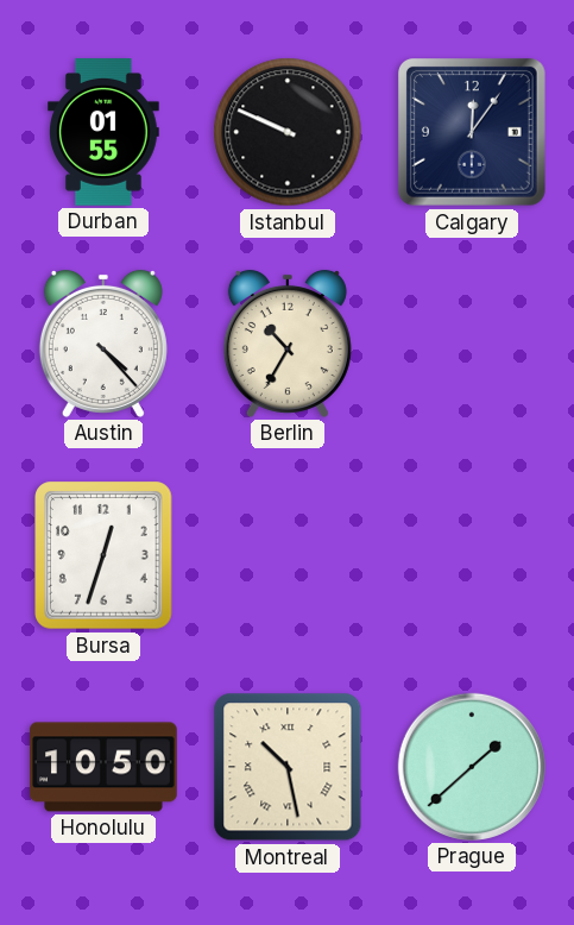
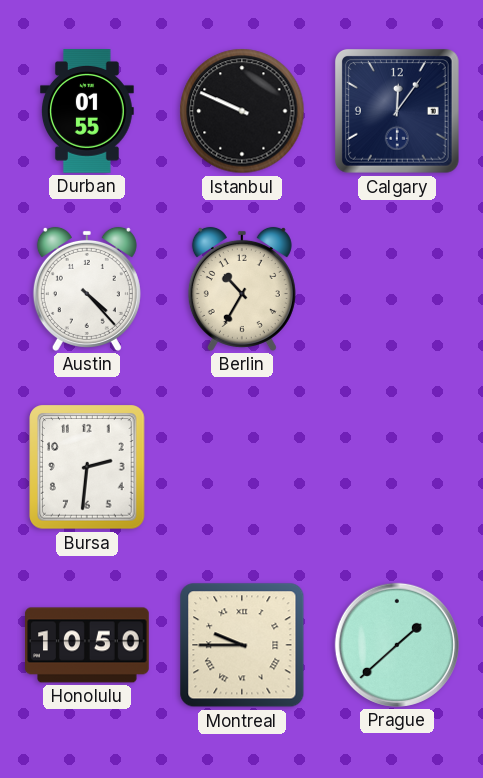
Bursa: 12:33 -> 2:31
Montreal: 10:28 -> 9:45
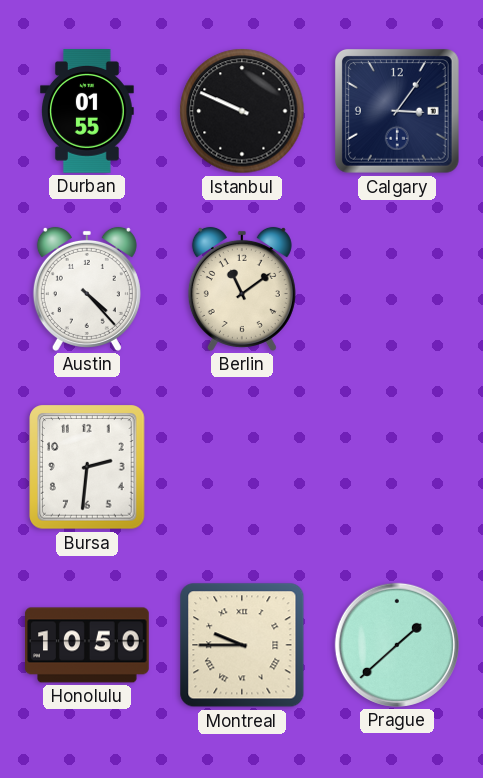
Calgary: 12:06 -> 3:06
Berlin: 10:35 -> 11:09
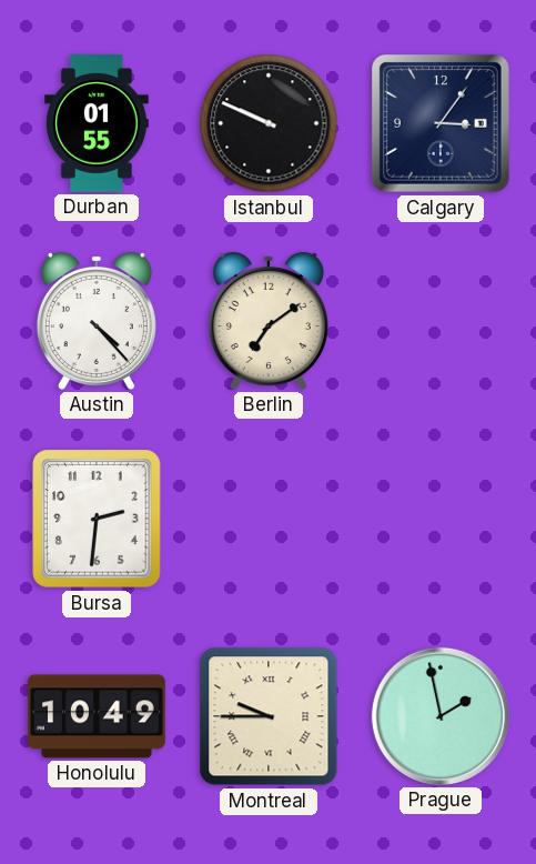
Berlin: 11:09 -> 7:09
Honolulu: 10:50 -> 10:49
Prague: 1:38 -> 1:58
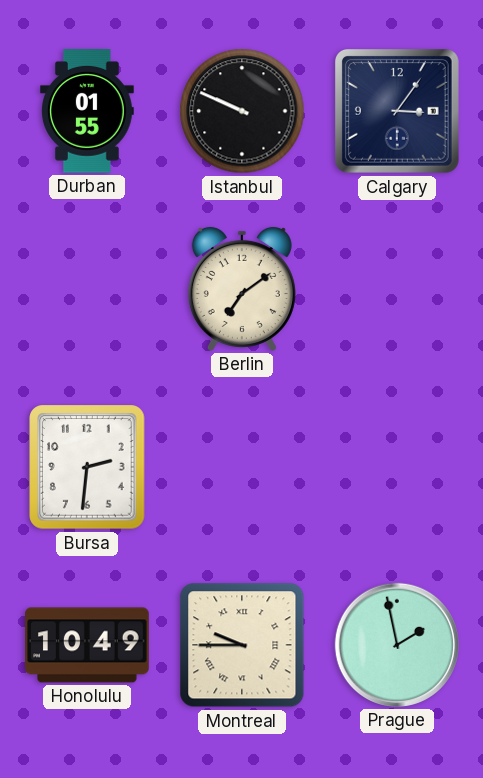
Austin: 4:23 -> none
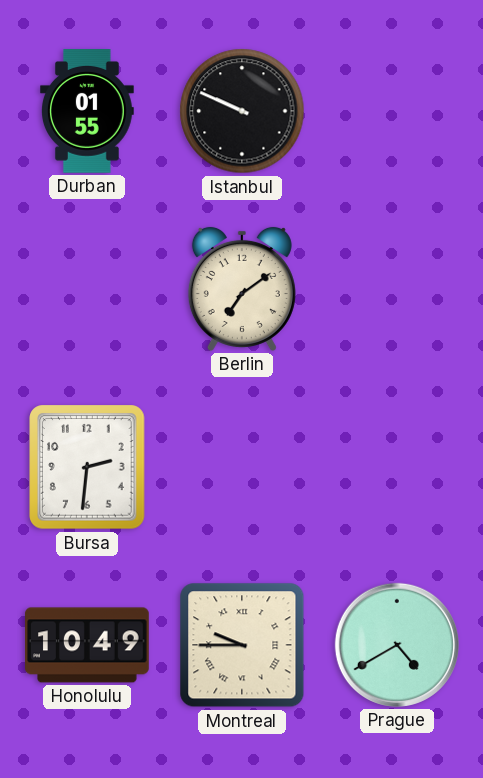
Calgary: 3:06 -> none
Prague: 1:58 -> 4:40
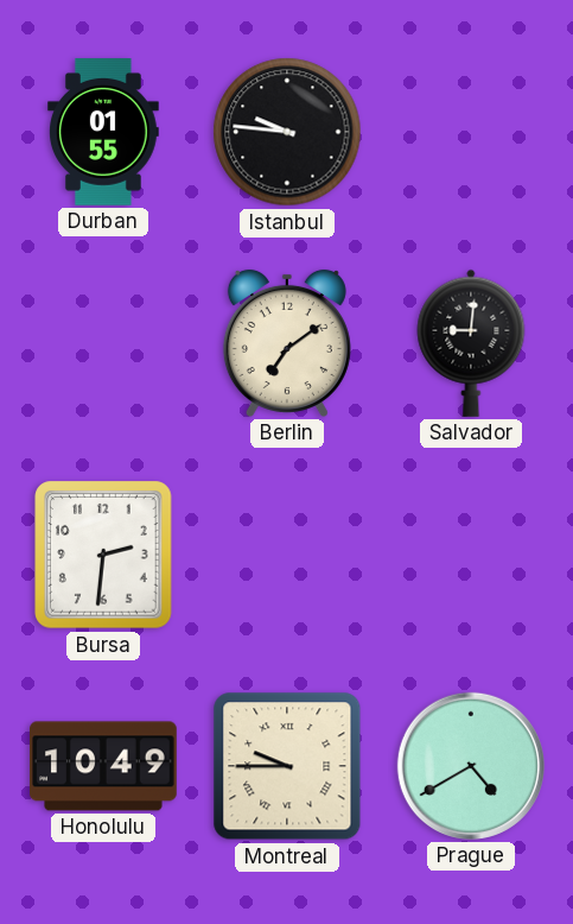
Istanbul: 9:49 -> 9:46
Salvador: none -> 9:01
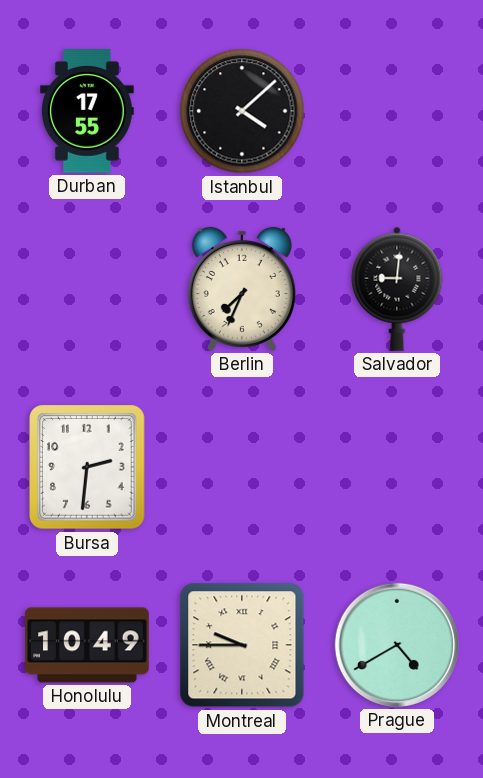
Durban: 01:55 -> 17:55
Istanbul: 9:46 -> 4:08
Berlin: 7:09 -> 7:34
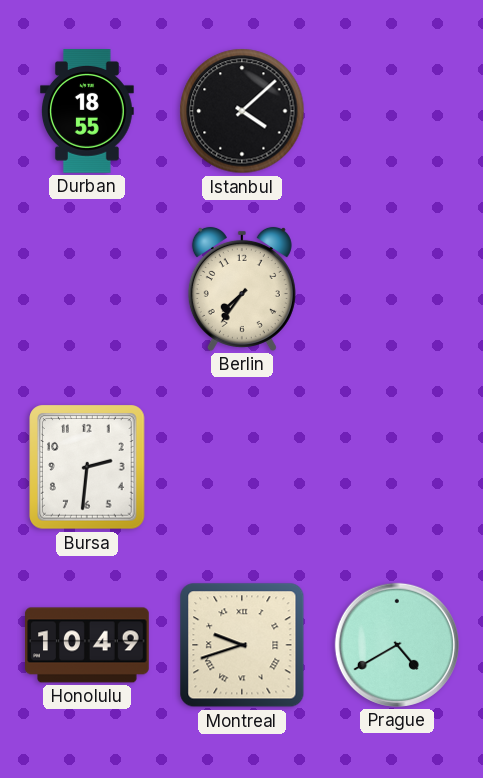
Durban: 17:55 -> 18:55
Berlin: 7:34 -> 7:36
Salvador: 9:01 -> none
Montreal: 9:45 -> 9:42
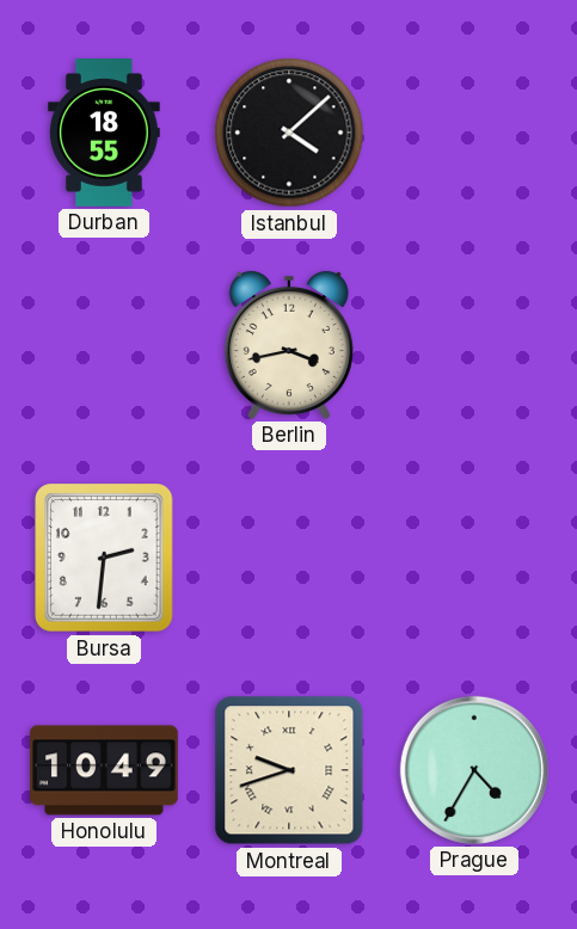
Berlin: 7:36 -> 3:43
Prague: 4:40 -> 4:35
